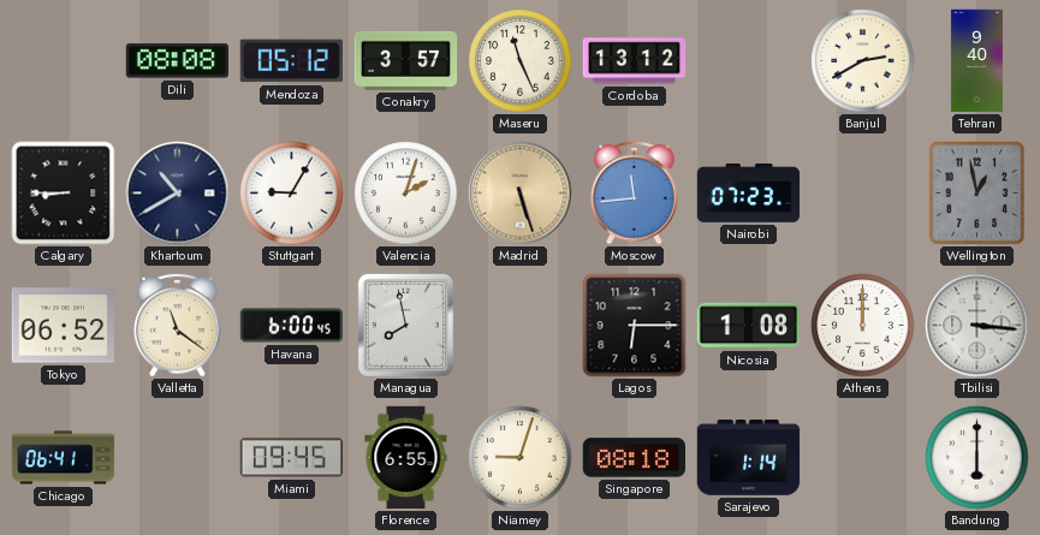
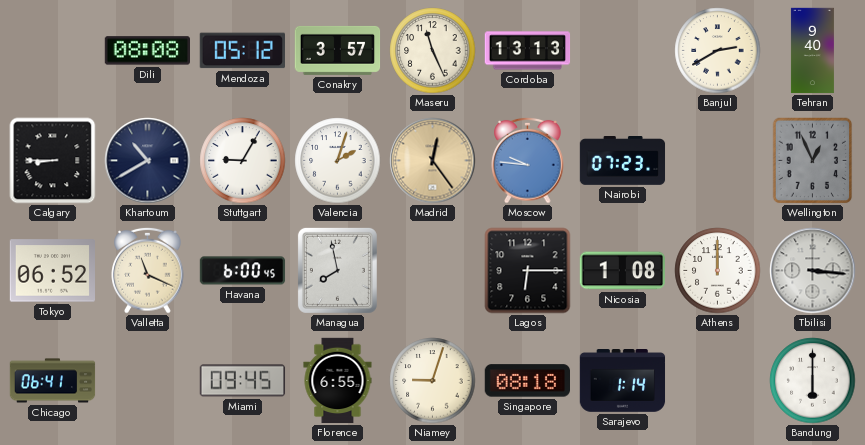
Cordoba: 13:12 -> 13:13
Madrid: 5:27 -> 12:24
Moscow: 11:44 -> 9:46
Wellington: 12:58 -> 12:56
Valletta: 11:21 -> 11:19
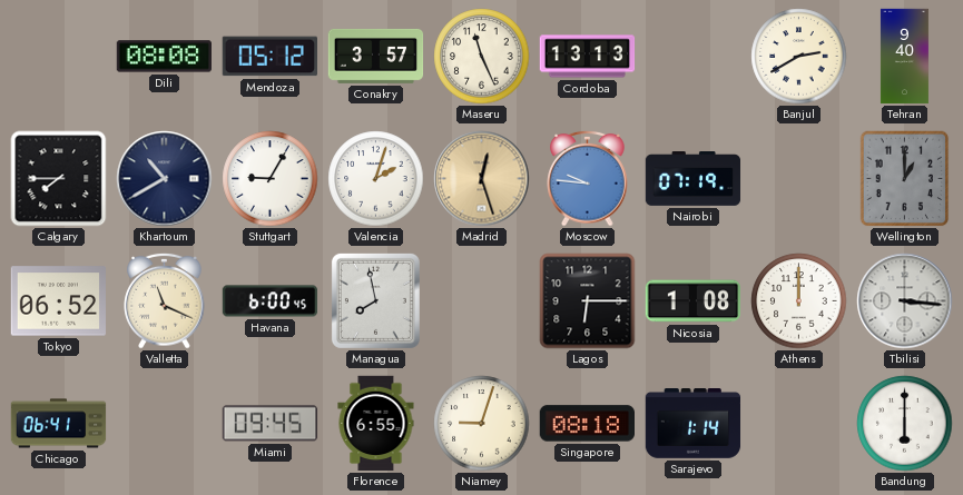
Calgary: 8:45 -> 7:45
Madrid: 12:24 -> 12:27
Nairobi: 07:23 -> 07:19
Wellington: 12:56 -> 1:00
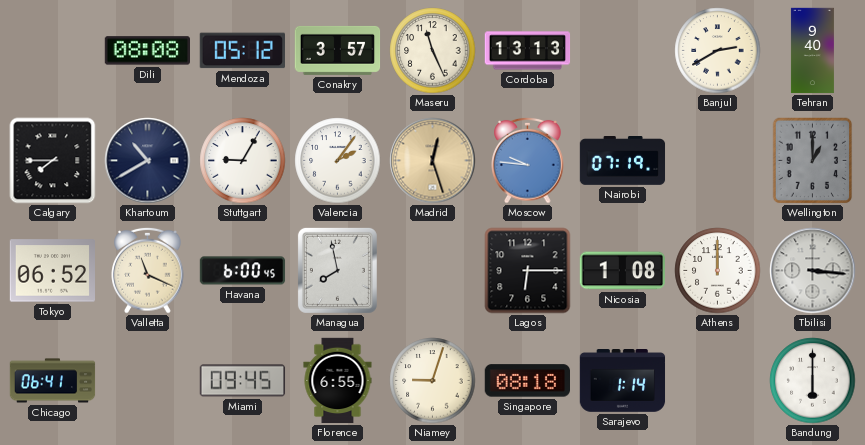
Valencia: 2:03 -> 2:06
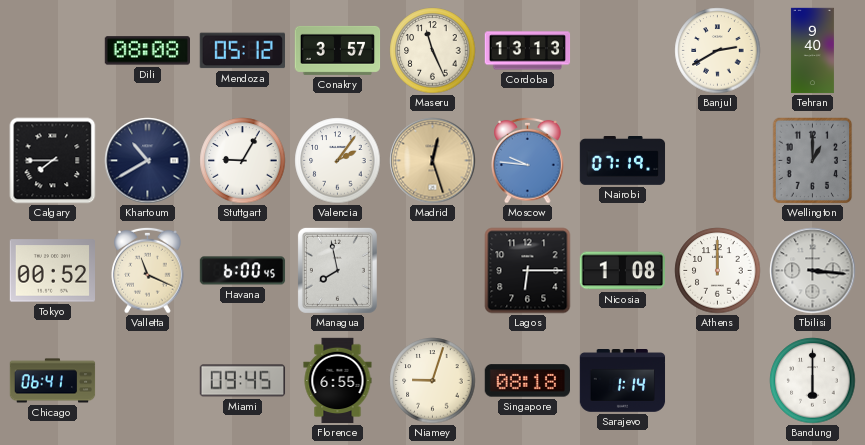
Tokyo: 06:52 -> 00:52
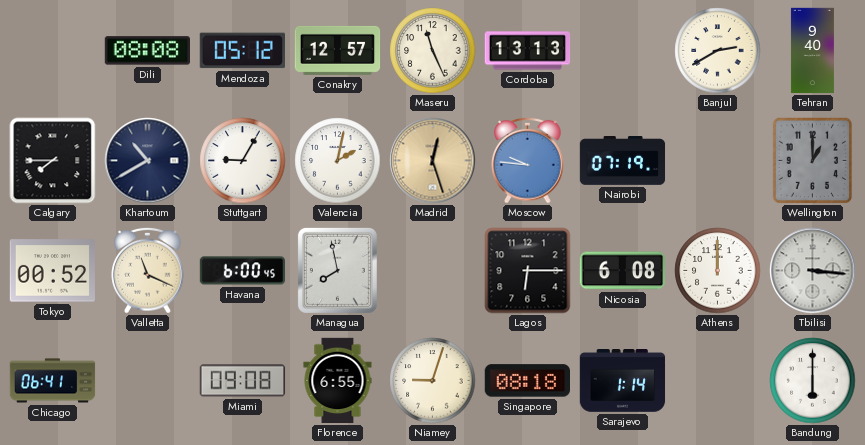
Conakry: 3:57 -> 12:57
Valencia: 2:06 -> 2:02
Nicosia: 1:08 -> 6:08
Miami: 09:45 -> 09:08
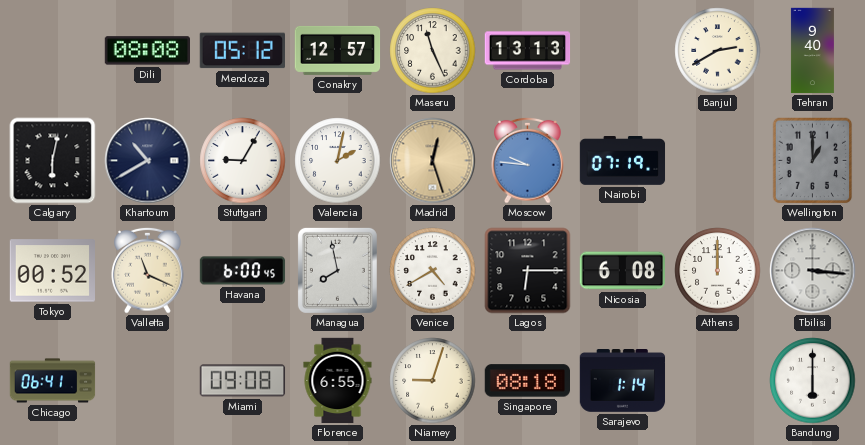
Calgary: 7:45 -> 6:02
Venice: none -> 4:40
